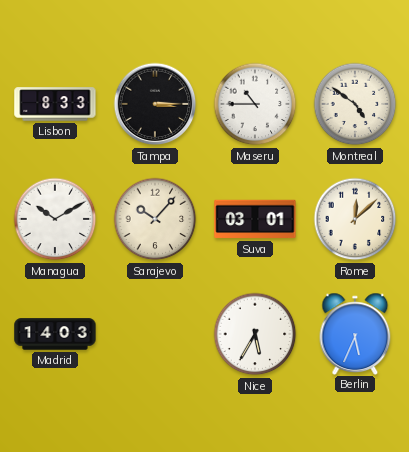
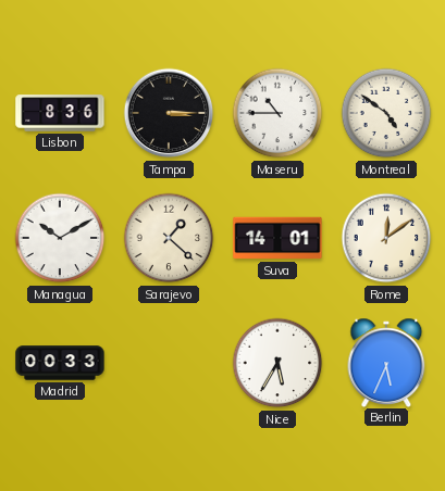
Lisbon: 8:33 -> 8:36
Sarajevo: 10:07 -> 1:22
Suva: 03:01 -> 14:01
Rome: 12:08 -> 12:09
Madrid: 14:03 -> 00:33
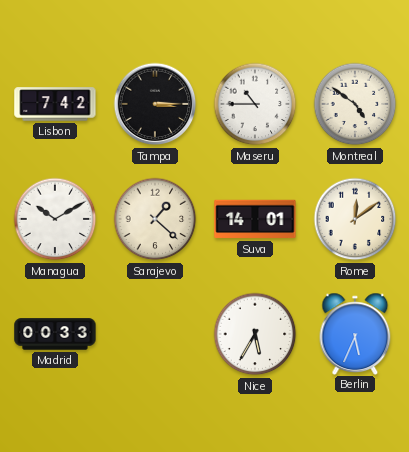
Lisbon: 8:36 -> 7:42
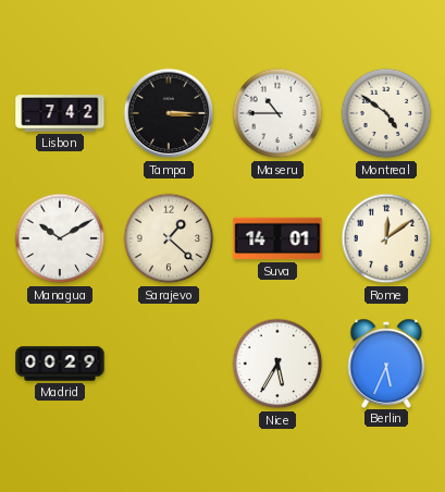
Madrid: 00:33 -> 00:29
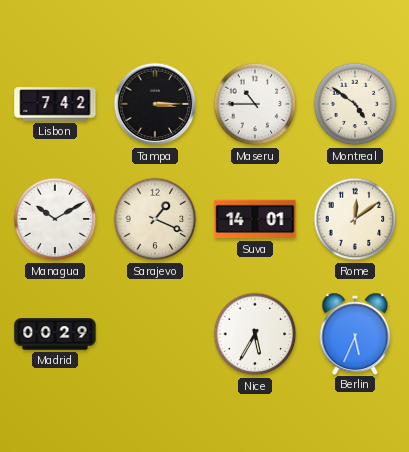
Sarajevo: 1:22 -> 1:19
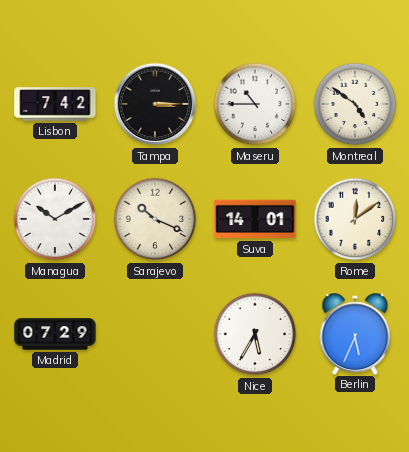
Sarajevo: 1:19 -> 10:19
Madrid: 00:29 -> 07:29
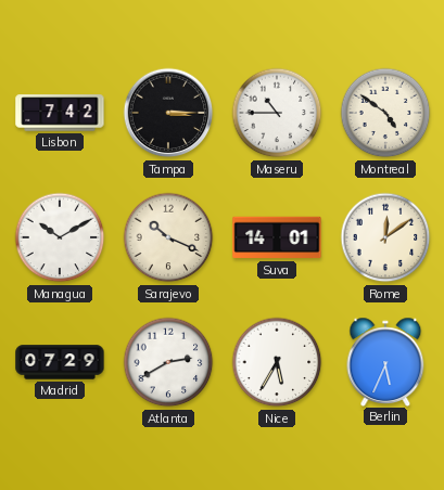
Atlanta: none -> 2:40
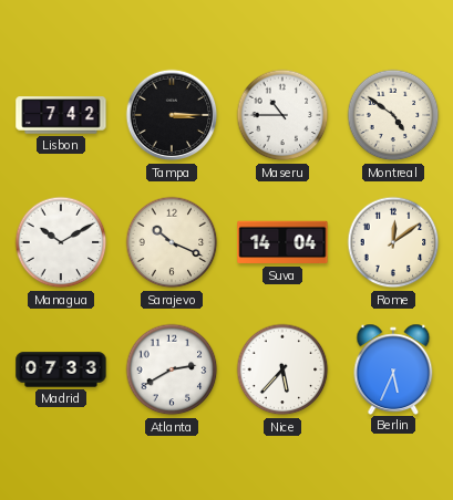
Suva: 14:01 -> 14:04
Madrid: 07:29 -> 07:33
Nice: 5:35 -> 5:37
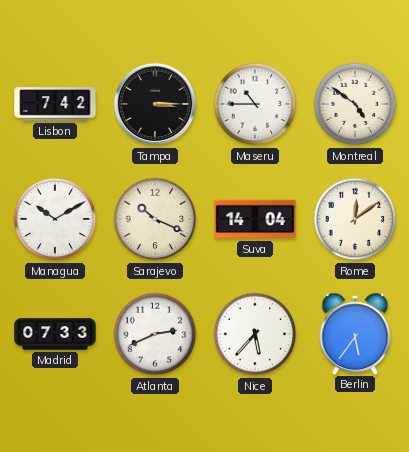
Atlanta: 2:40 -> 2:41
Berlin: 5:34 -> 5:36
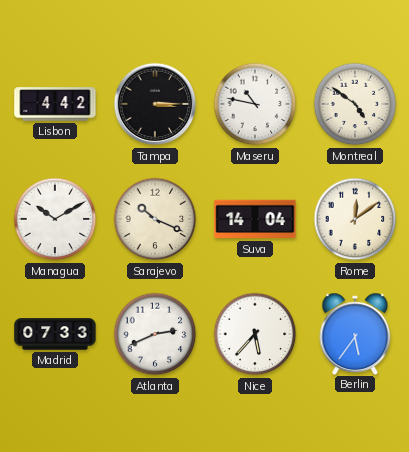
Lisbon: 7:42 -> 4:42
Maseru: 10:45 -> 10:47
